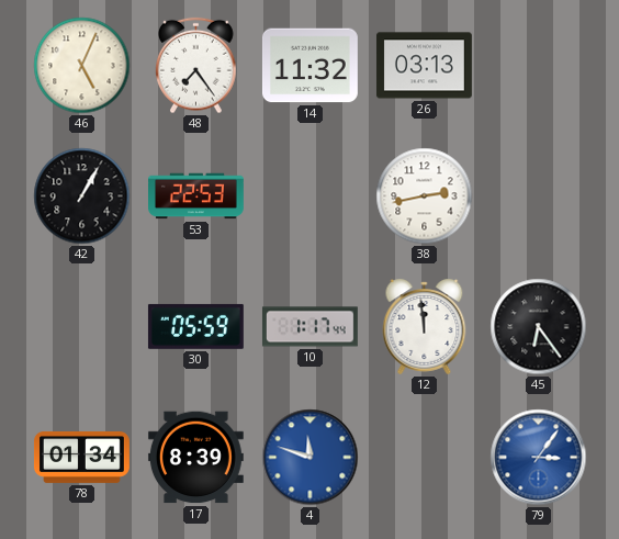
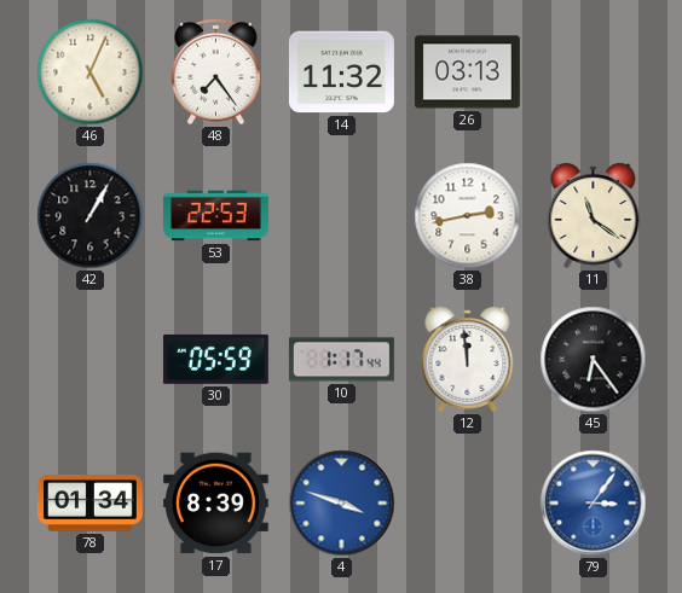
11: none -> 11:21
4: 11:48 -> 3:48
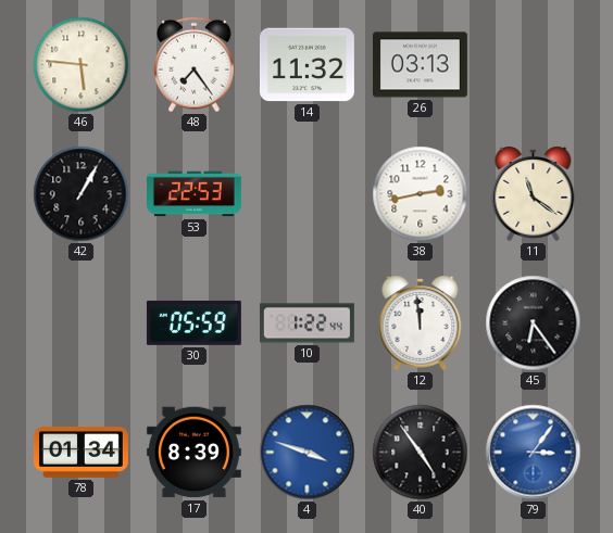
46: 5:04 -> 5:46
10: 1:17 -> 1:22
40: none -> 4:54
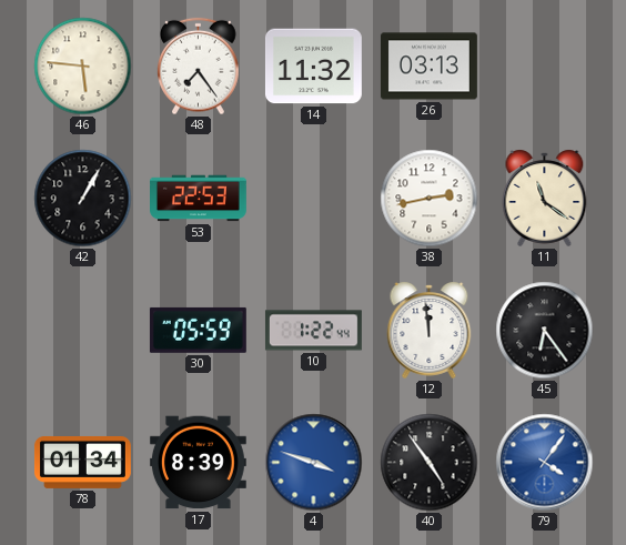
79: 3:06 -> 4:06
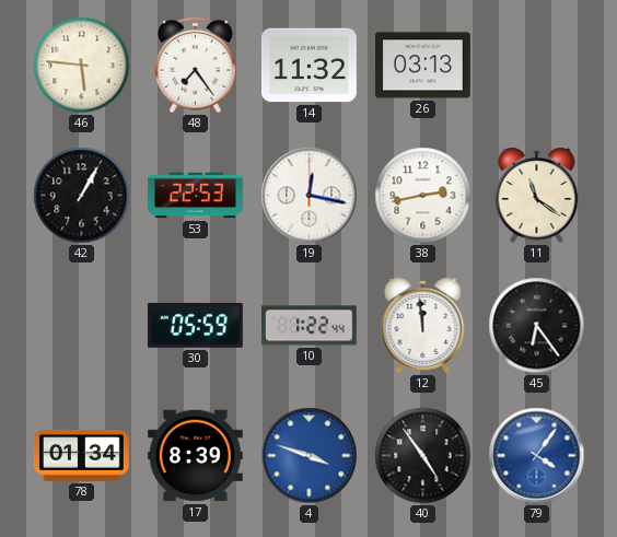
19: none -> 12:17
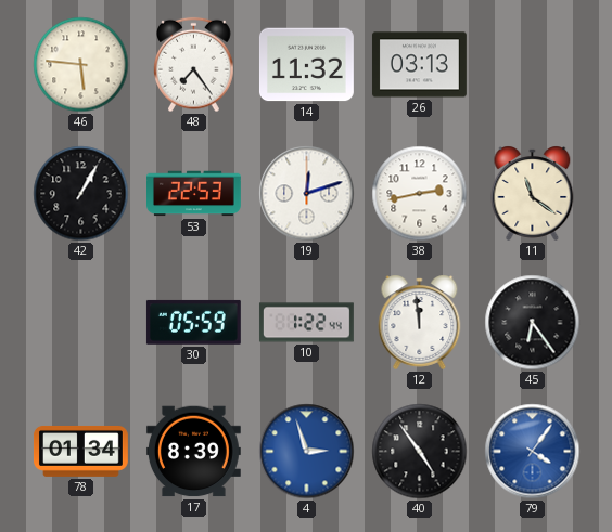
19: 12:17 -> 12:12
4: 3:48 -> 2:57
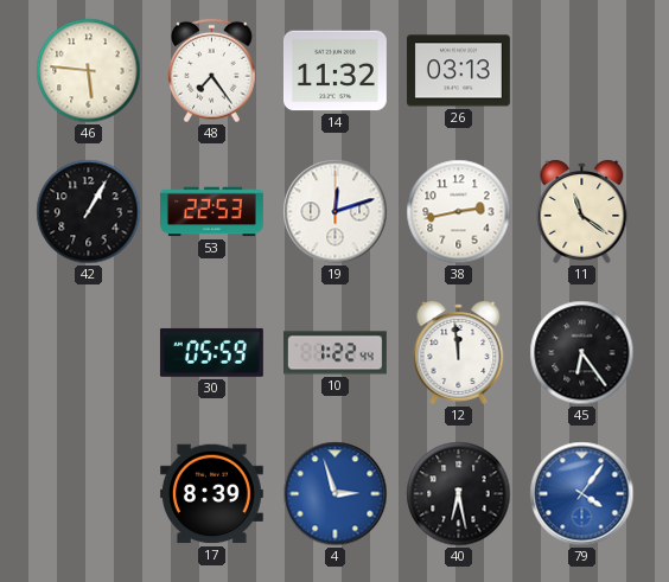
78: 01:34 -> none
40: 4:54 -> 6:28
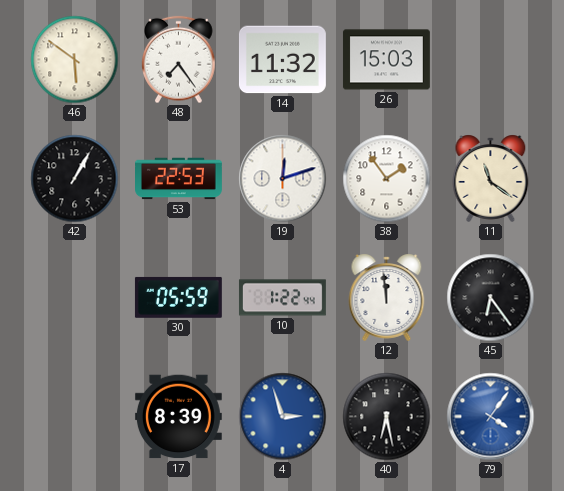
46: 5:46 -> 5:51
26: 03:13 -> 15:03
38: 2:43 -> 1:54
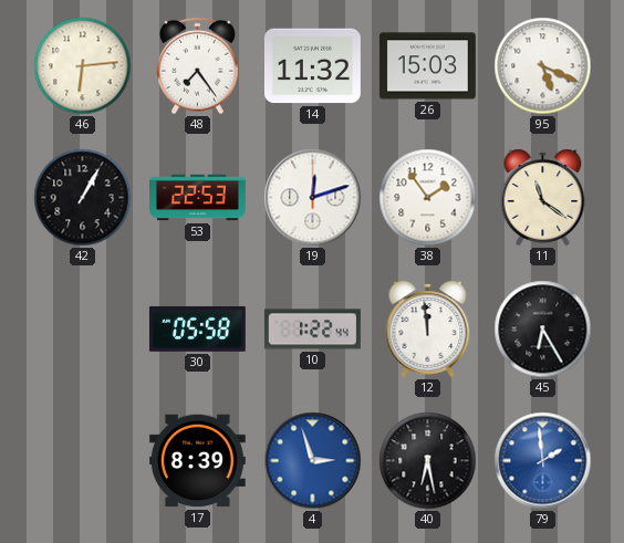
46: 5:51 -> 6:14
95: none -> 5:19
30: 05:59 -> 05:58
45: 6:24 -> 6:25
79: 4:06 -> 1:59
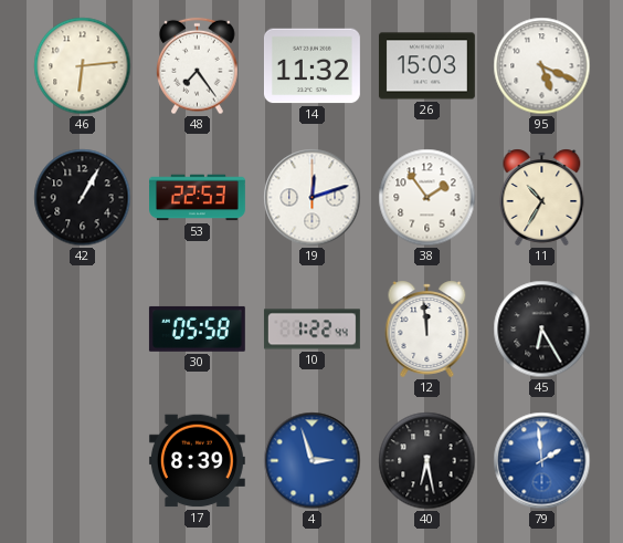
11: 11:21 -> 10:35
